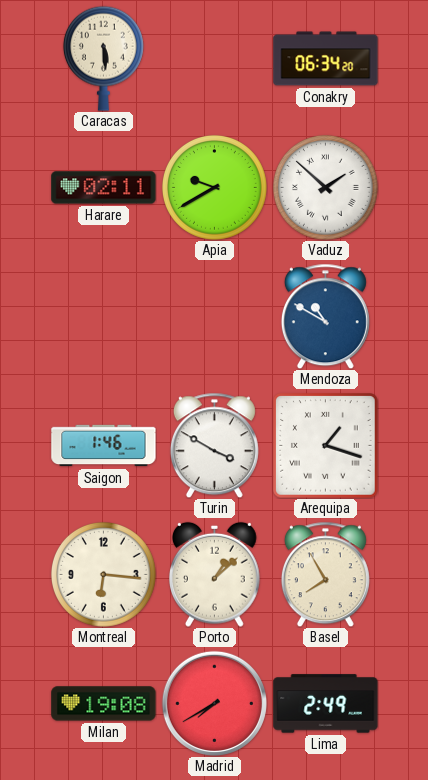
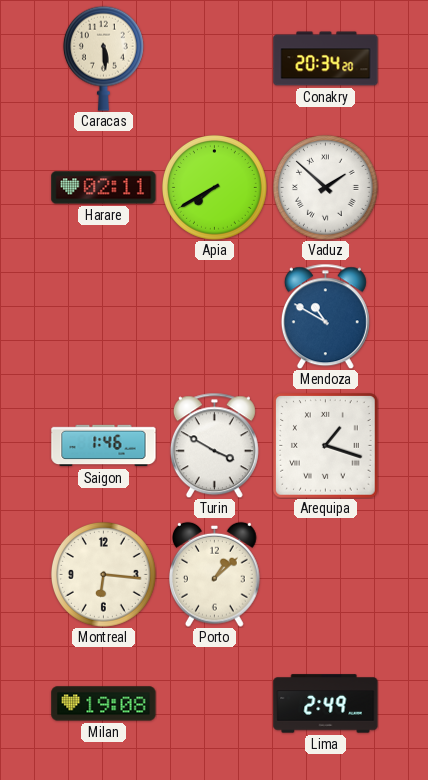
Conakry: 06:34 -> 20:34
Apia: 9:40 -> 7:40
Basel: 7:55 -> none
Madrid: 7:40 -> none
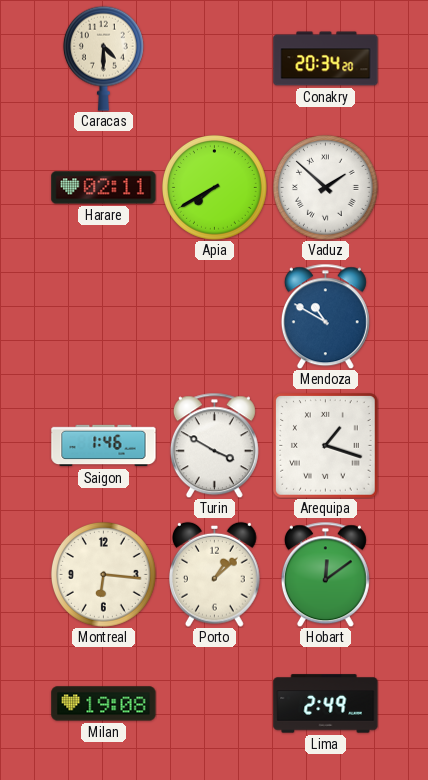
Caracas: 5:29 -> 4:30
Hobart: none -> 12:09
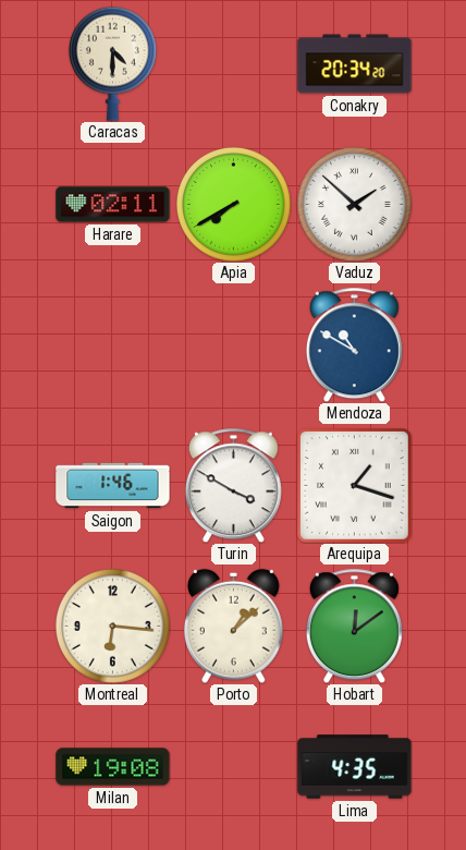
Lima: 2:49 -> 4:35
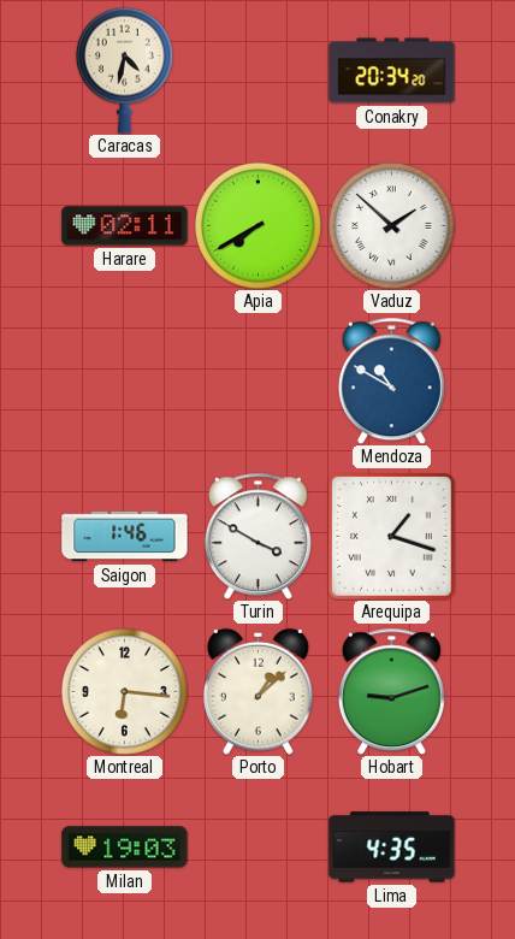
Caracas: 4:30 -> 4:32
Hobart: 12:09 -> 9:12
Milan: 19:08 -> 19:03
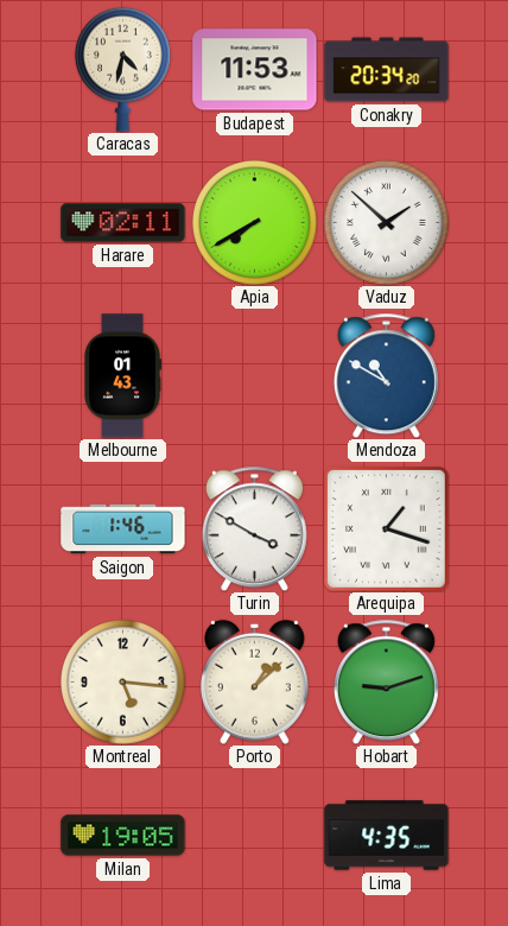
Budapest: none -> 11:53
Melbourne: none -> 01:43
Montreal: 6:16 -> 5:16
Milan: 19:03 -> 19:05
